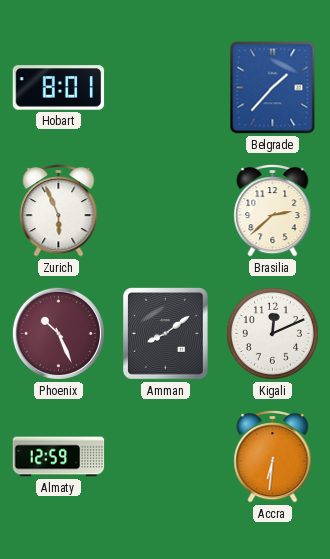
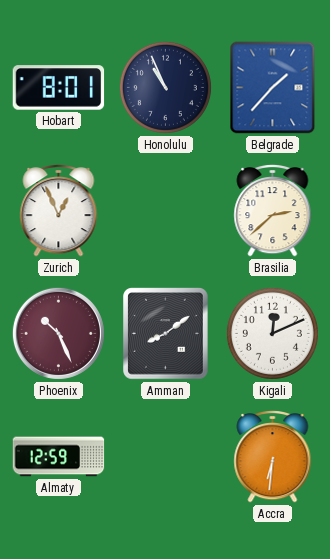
Honolulu: none -> 10:56
Zurich: 5:56 -> 12:56
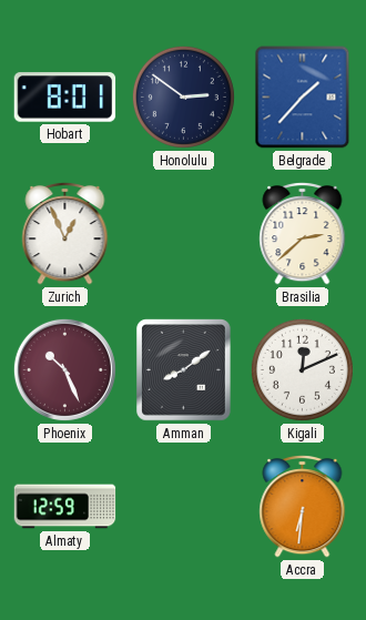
Honolulu: 10:56 -> 2:51
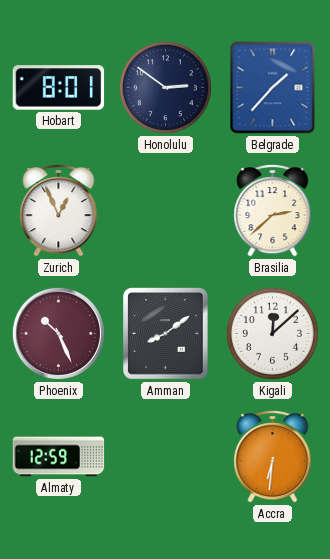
Kigali: 12:11 -> 12:08
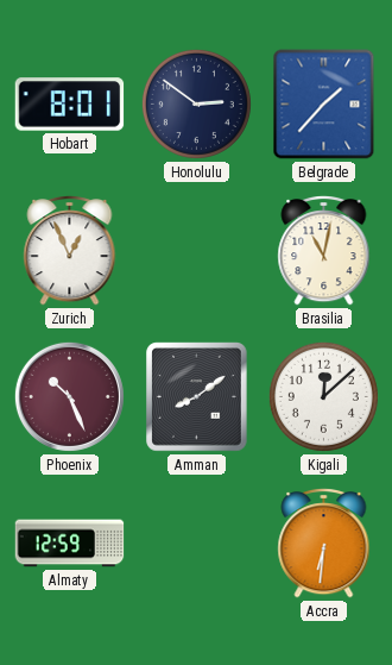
Brasilia: 2:38 -> 11:02
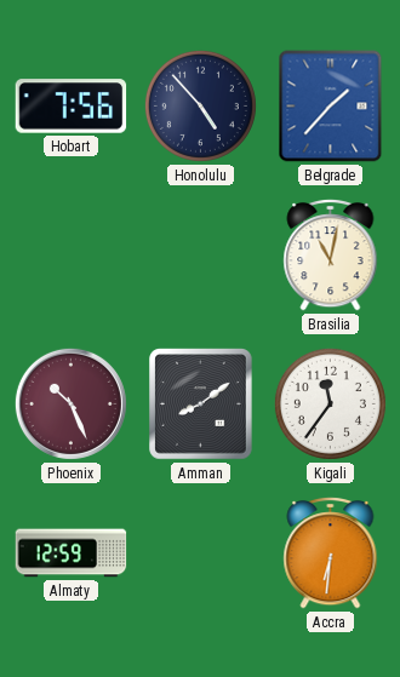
Hobart: 8:01 -> 7:56
Honolulu: 2:51 -> 4:53
Zurich: 12:56 -> none
Kigali: 12:08 -> 11:36
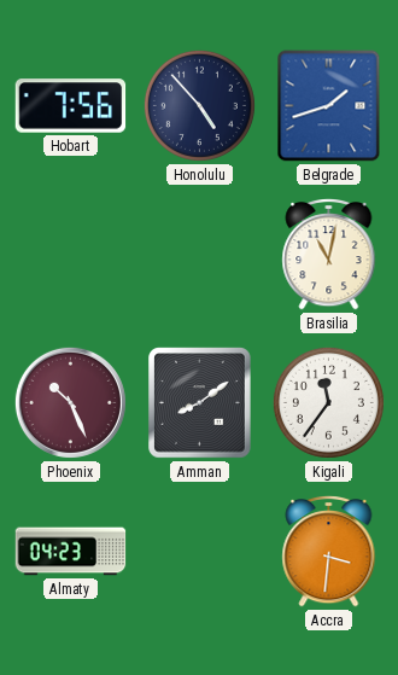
Belgrade: 1:37 -> 1:42
Almaty: 12:59 -> 04:23
Accra: 6:31 -> 3:31
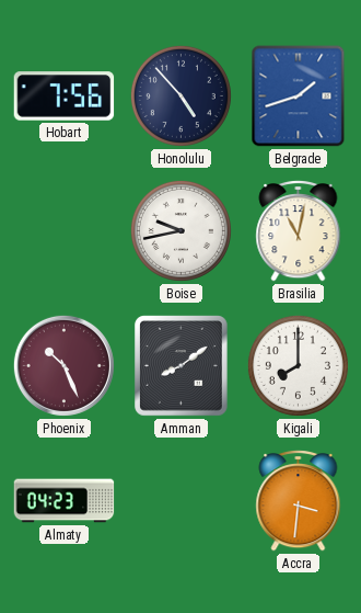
Boise: none -> 9:43
Kigali: 11:36 -> 8:00
